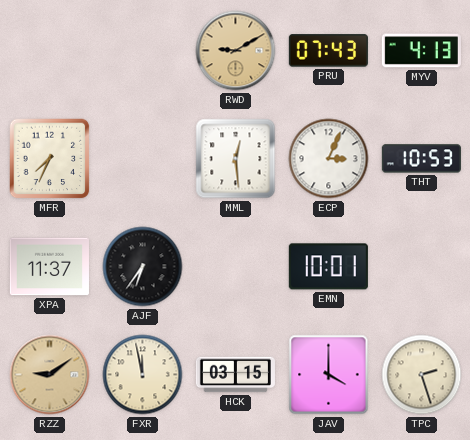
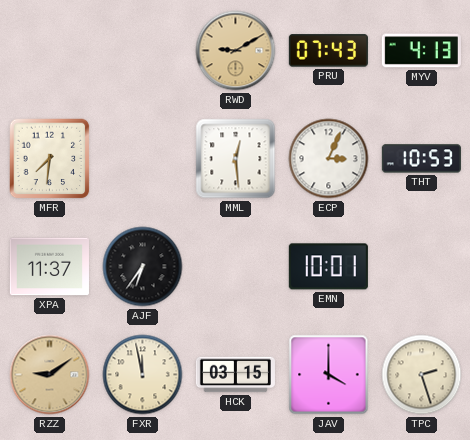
MFR: 7:34 -> 7:31
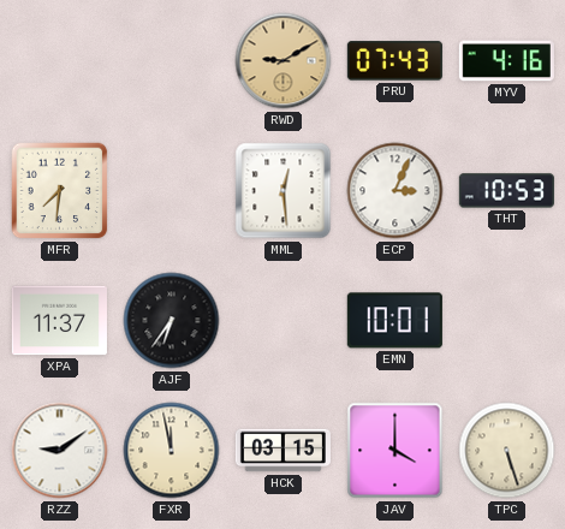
MYV: 4:13 -> 4:16
RZZ dial: champagne -> white
TPC: 2:27 -> 5:27
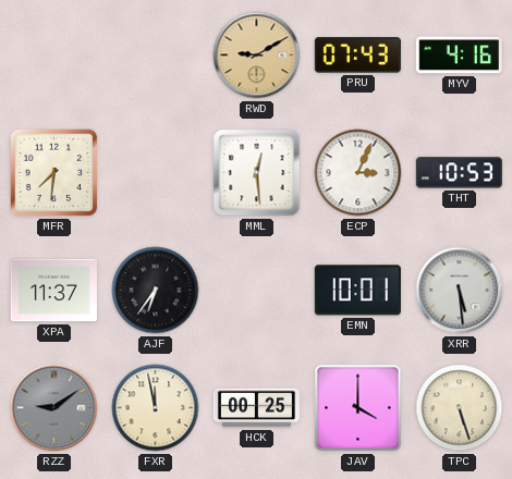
XRR: none -> 5:29
RZZ dial: white -> grey
HCK: 03:15 -> 00:25
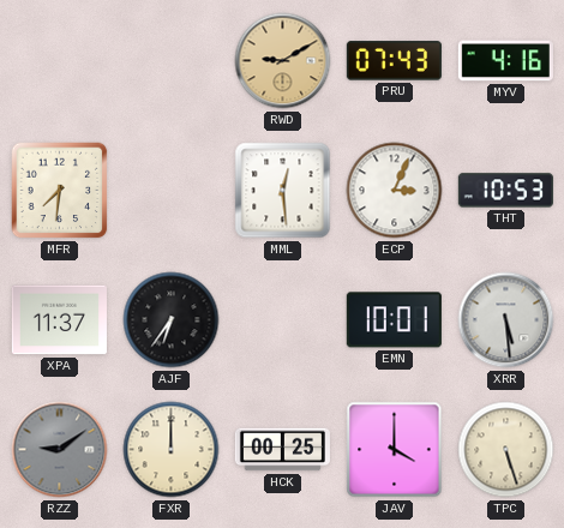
FXR: 11:58 -> 12:00
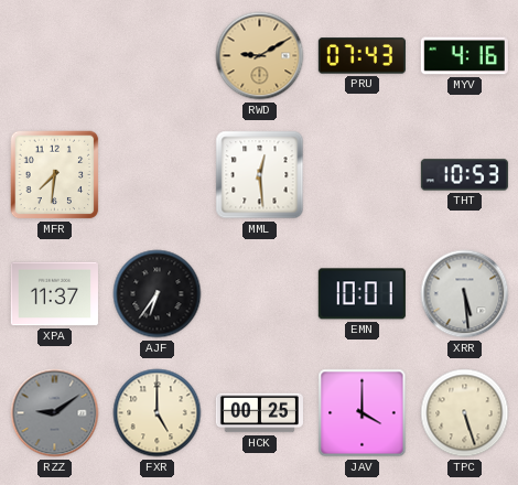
ECP: 3:04 -> none
FXR: 12:00 -> 5:00
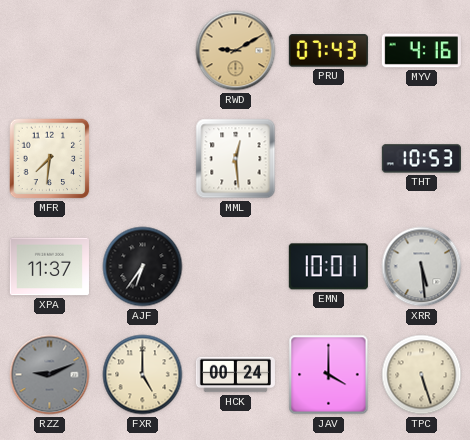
RZZ: 9:09 -> 9:11
HCK: 00:25 -> 00:24
